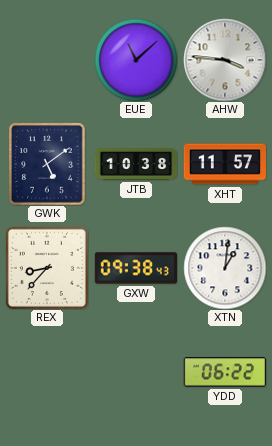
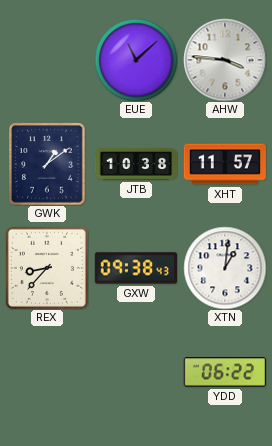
GWK: 5:09 -> 1:09
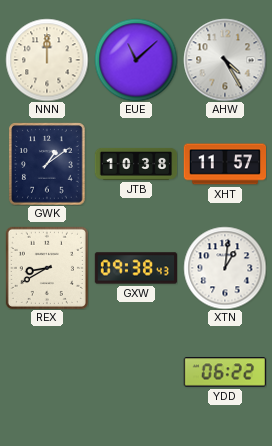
NNN: none -> 12:00
AHW: 3:46 -> 4:25
REX: 8:37 -> 8:40
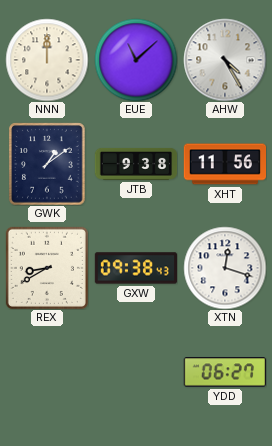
JTB: 10:38 -> 9:38
XHT: 11:57 -> 11:56
XTN: 1:01 -> 12:18
YDD: 06:22 -> 06:27
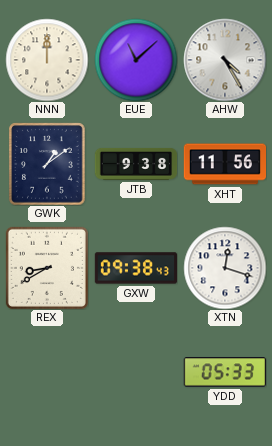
YDD: 06:27 -> 05:33
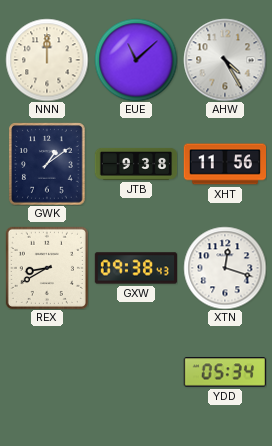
YDD: 05:33 -> 05:34
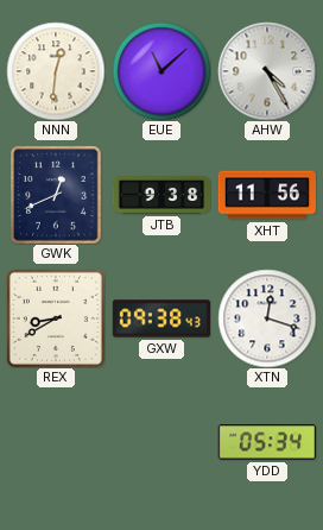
NNN: 12:00 -> 12:31
GWK: 1:09 -> 12:41
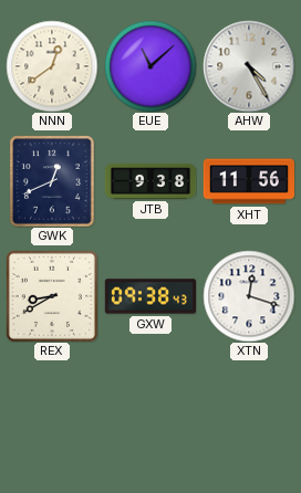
NNN: 12:31 -> 12:39
YDD: 05:34 -> none
